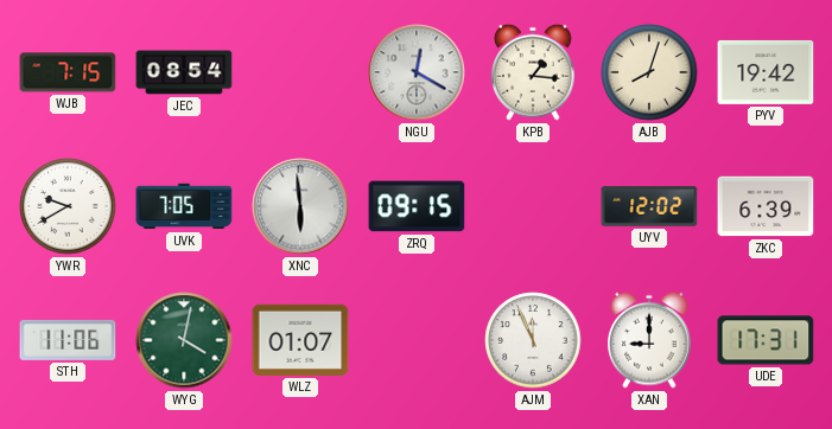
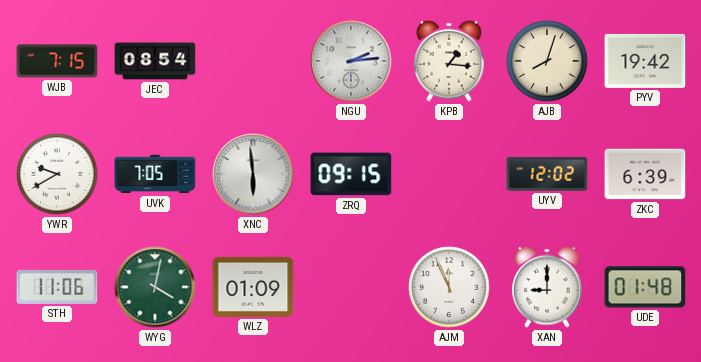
NGU: 12:20 -> 2:14
WLZ: 01:07 -> 01:09
UDE: 17:31 -> 01:48
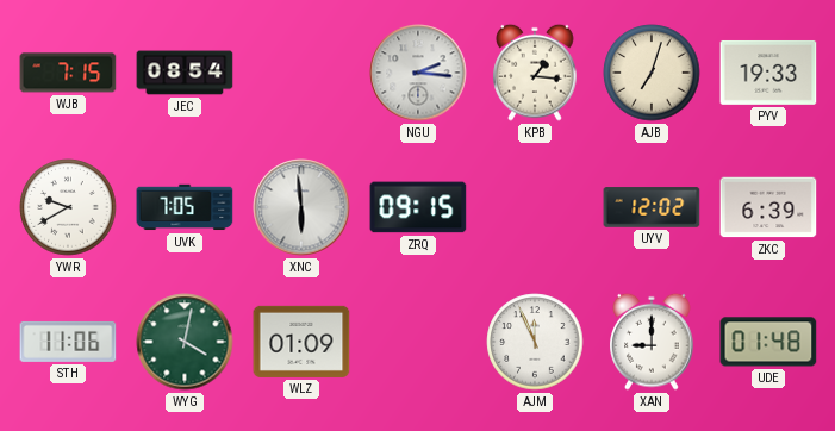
NGU: 2:14 -> 2:16
AJB: 8:03 -> 7:03
PYV: 19:42 -> 19:33
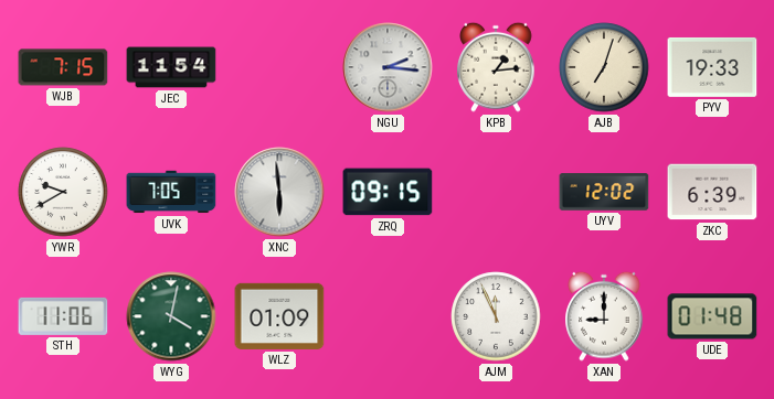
JEC: 08:54 -> 11:54
KPB: 1:16 -> 1:14
